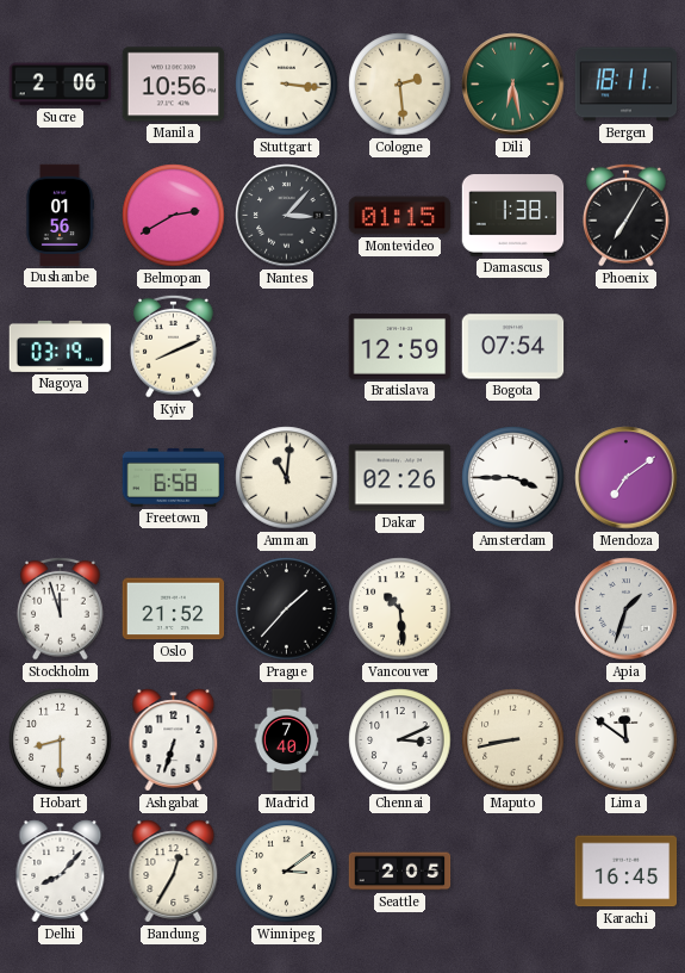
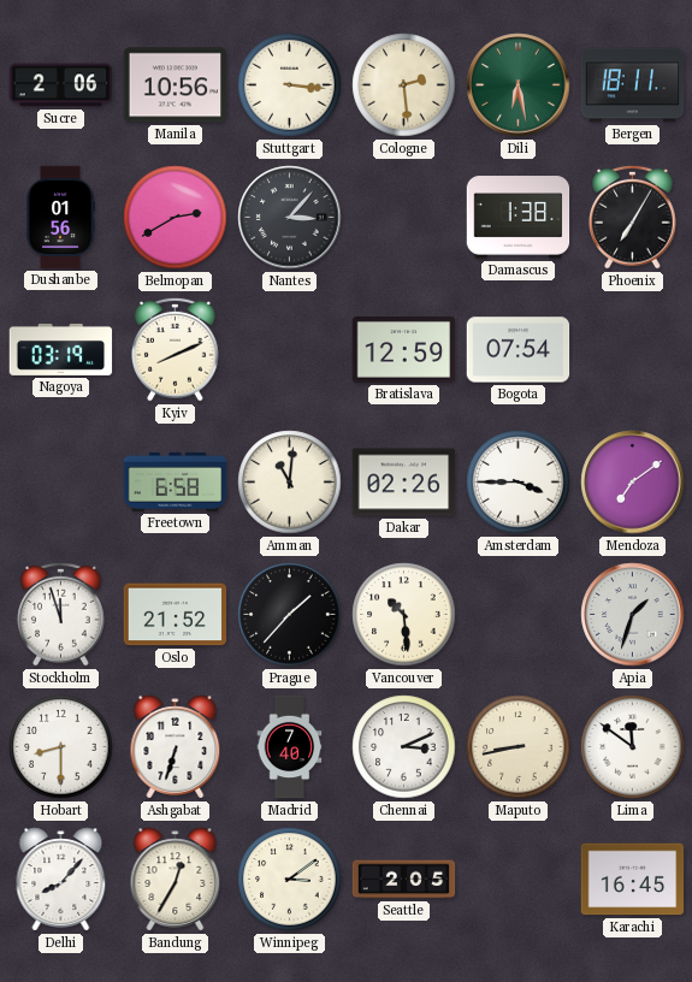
Montevideo: 01:15 -> none
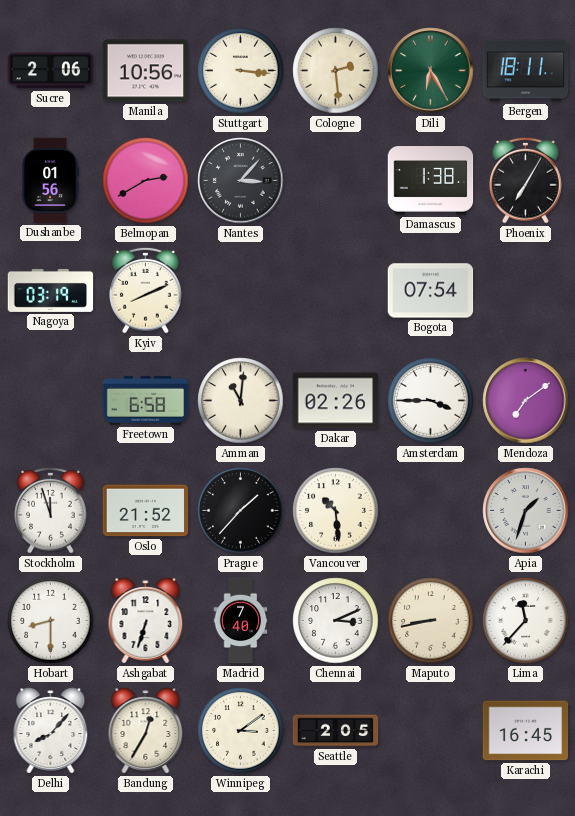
Dili: 6:28 -> 6:25
Bratislava: 12:59 -> none
Lima: 11:51 -> 11:37
